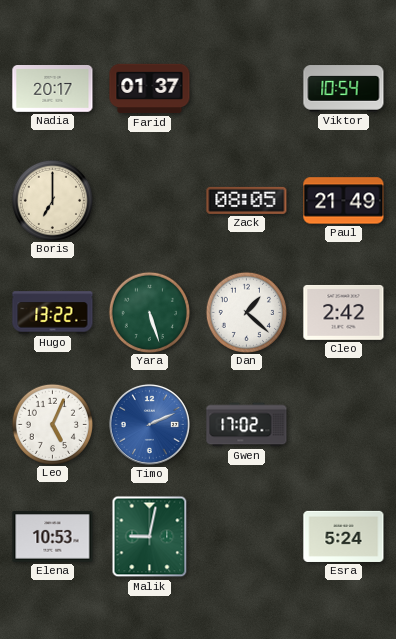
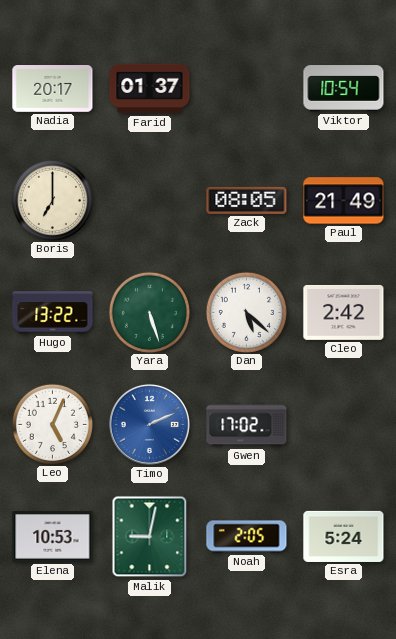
Dan: 1:22 -> 5:22
Noah: none -> 2:05
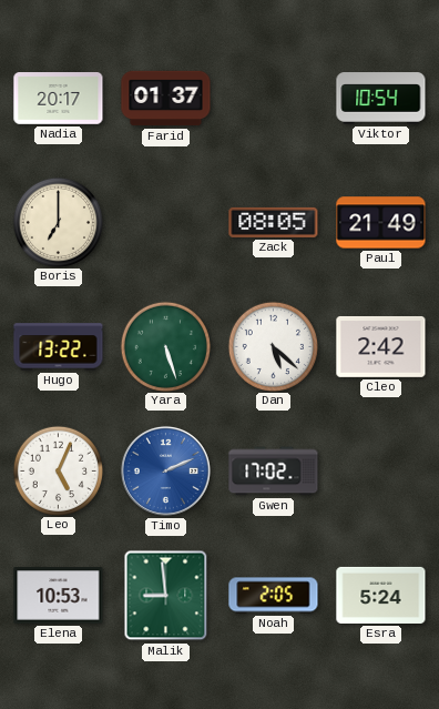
Malik: 9:02 -> 8:59
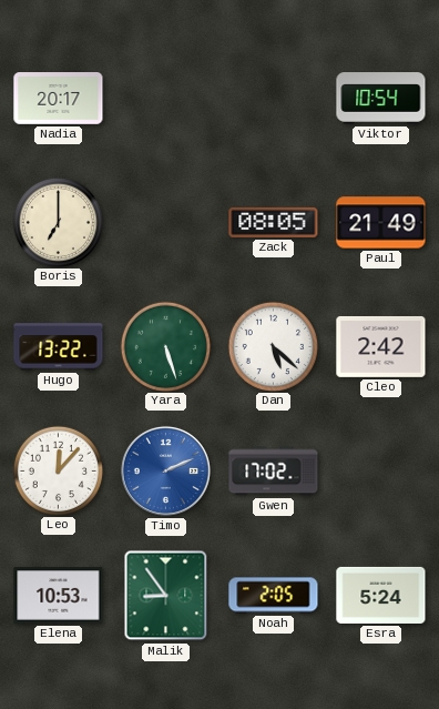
Farid: 01:37 -> none
Leo: 5:04 -> 12:07
Malik: 8:59 -> 8:54
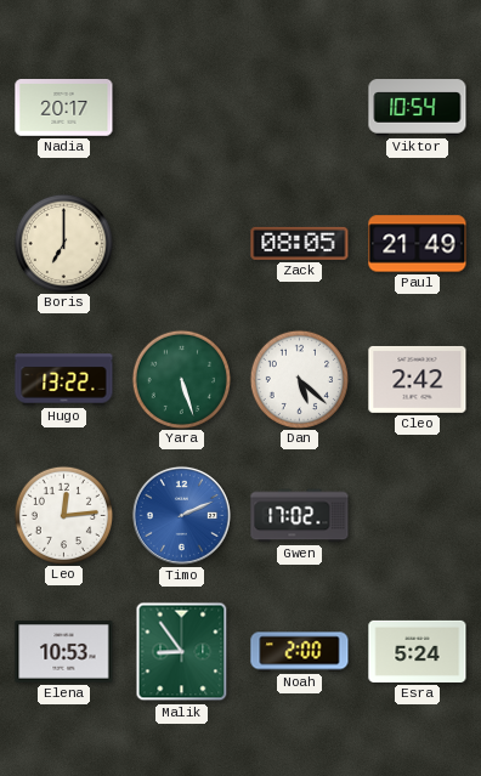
Leo: 12:07 -> 12:14
Noah: 2:05 -> 2:00
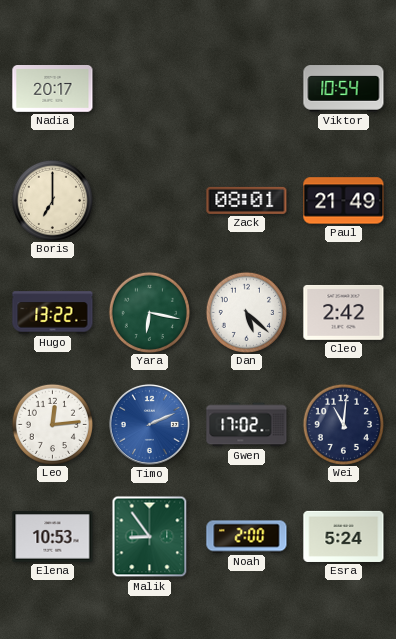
Zack: 08:05 -> 08:01
Yara: 5:27 -> 6:17
Wei: none -> 11:01
